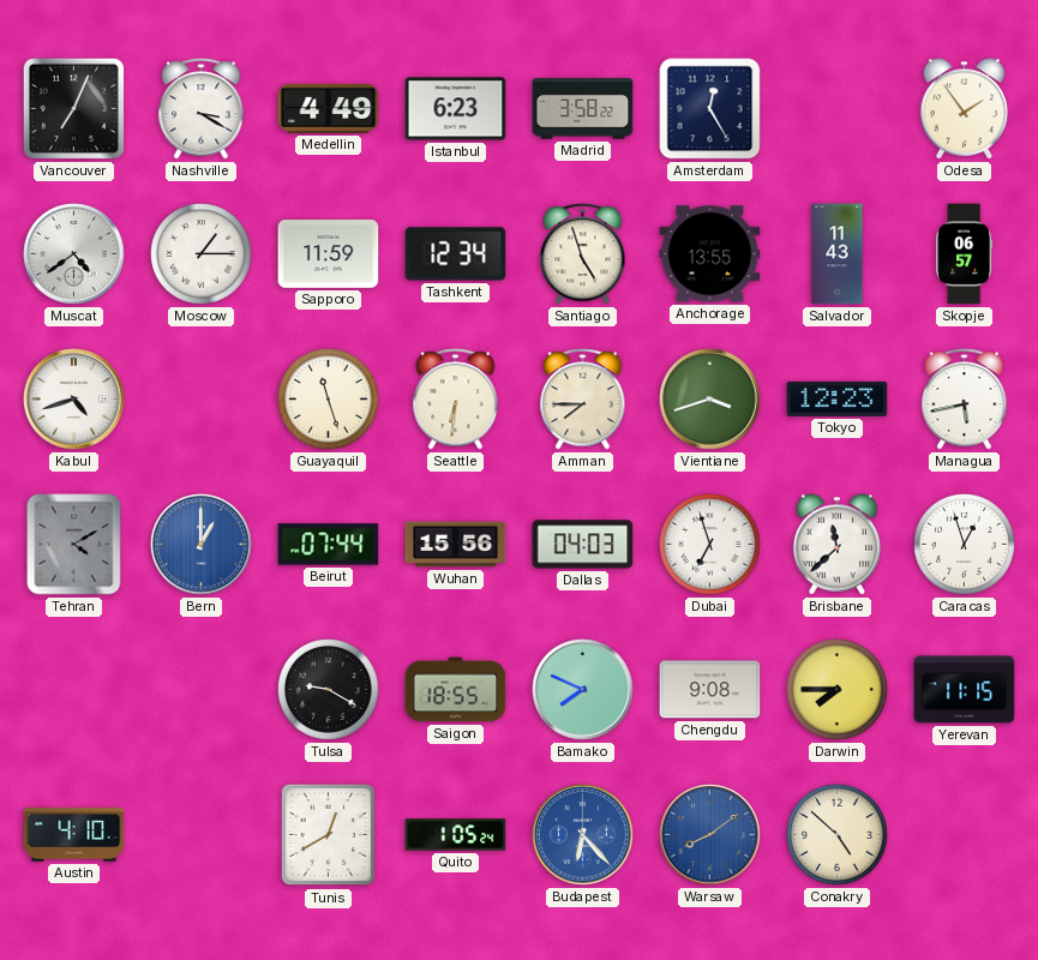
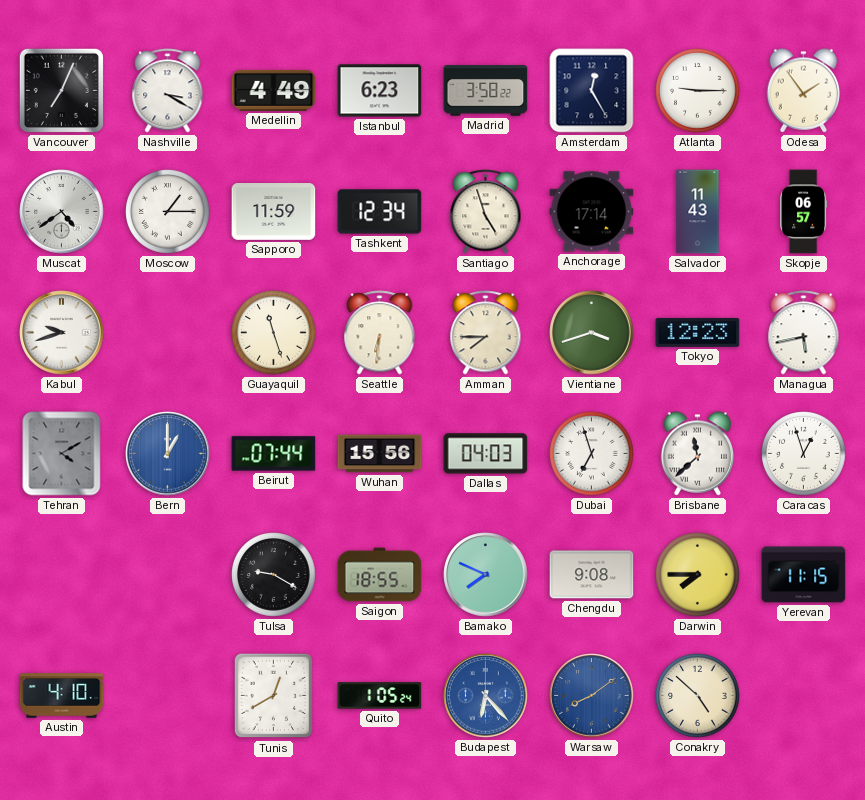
Atlanta: none -> 9:15
Anchorage: 13:55 -> 17:14
Kabul: 4:42 -> 9:42
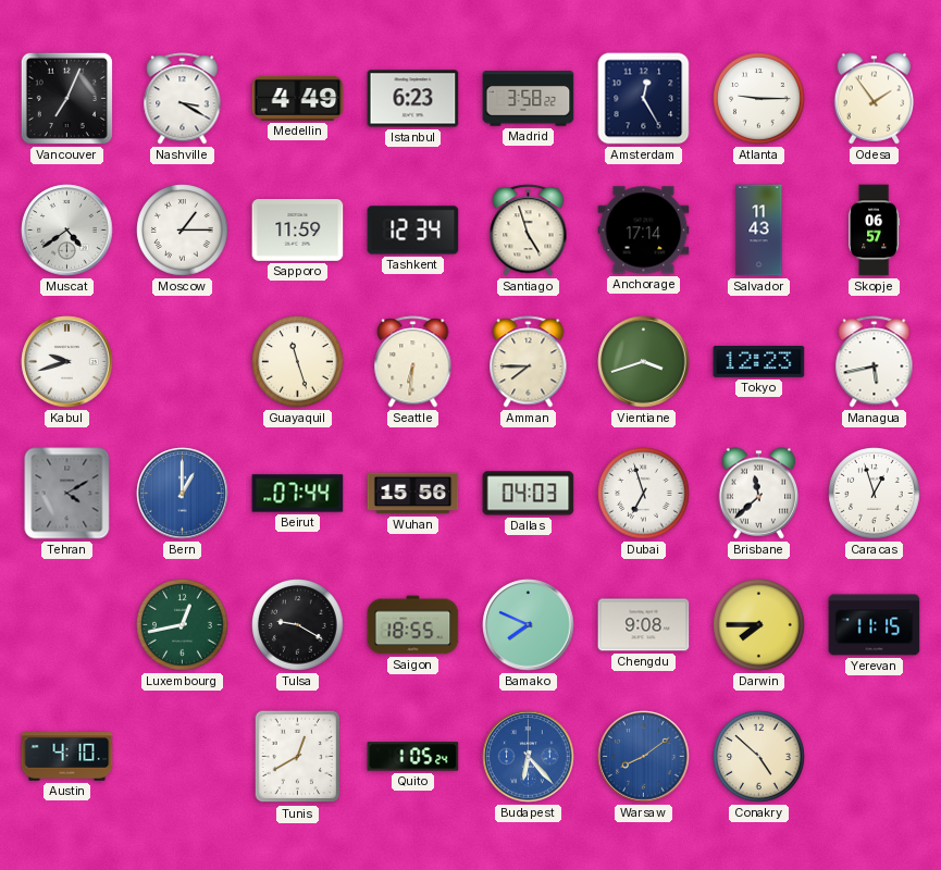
Luxembourg: none -> 12:43
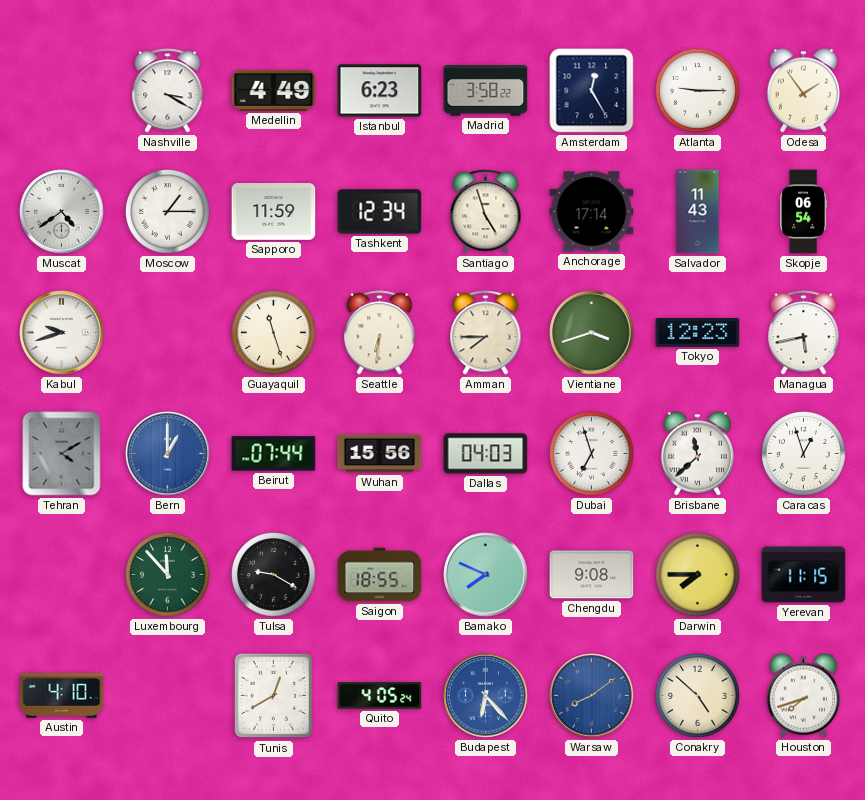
Vancouver: 7:04 -> none
Skopje: 06:57 -> 06:54
Luxembourg: 12:43 -> 11:53
Quito: 1:05 -> 4:05
Houston: none -> 7:42
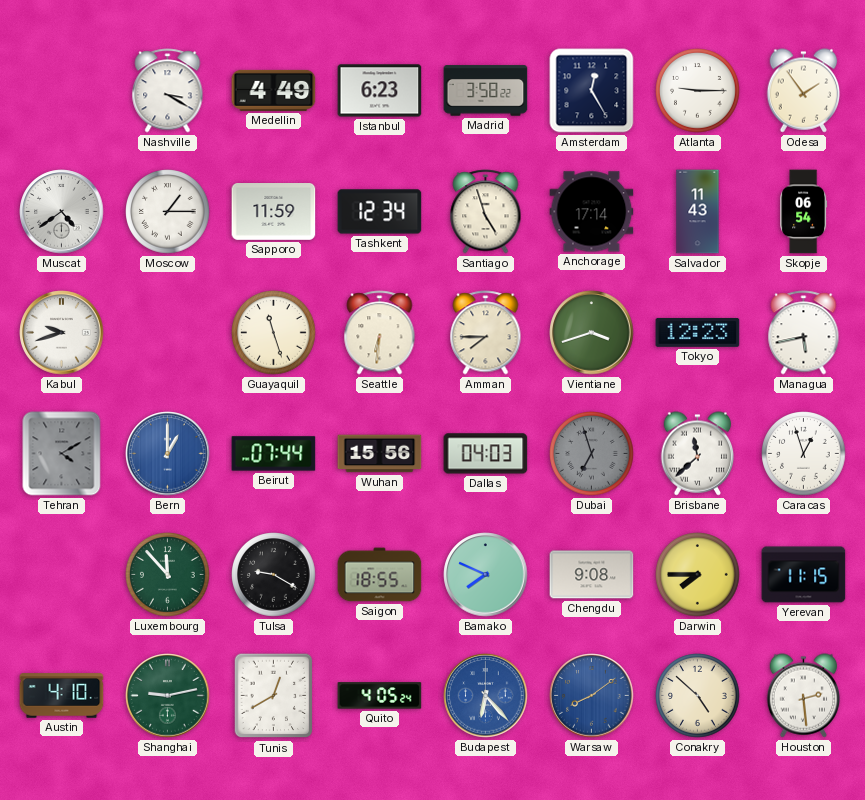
Dubai dial: white -> grey
Shanghai: none -> 9:13
Houston: 7:42 -> 2:29
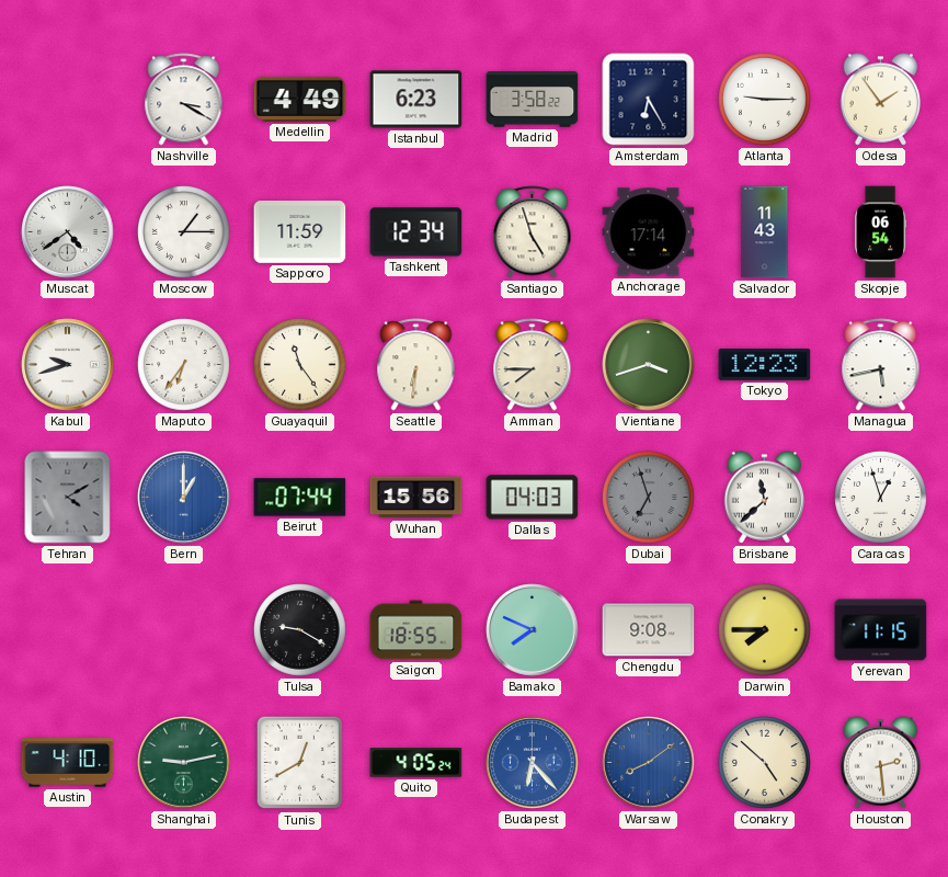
Amsterdam: 12:25 -> 6:25
Maputo: none -> 6:36
Guayaquil: 11:27 -> 11:24
Luxembourg: 11:53 -> none
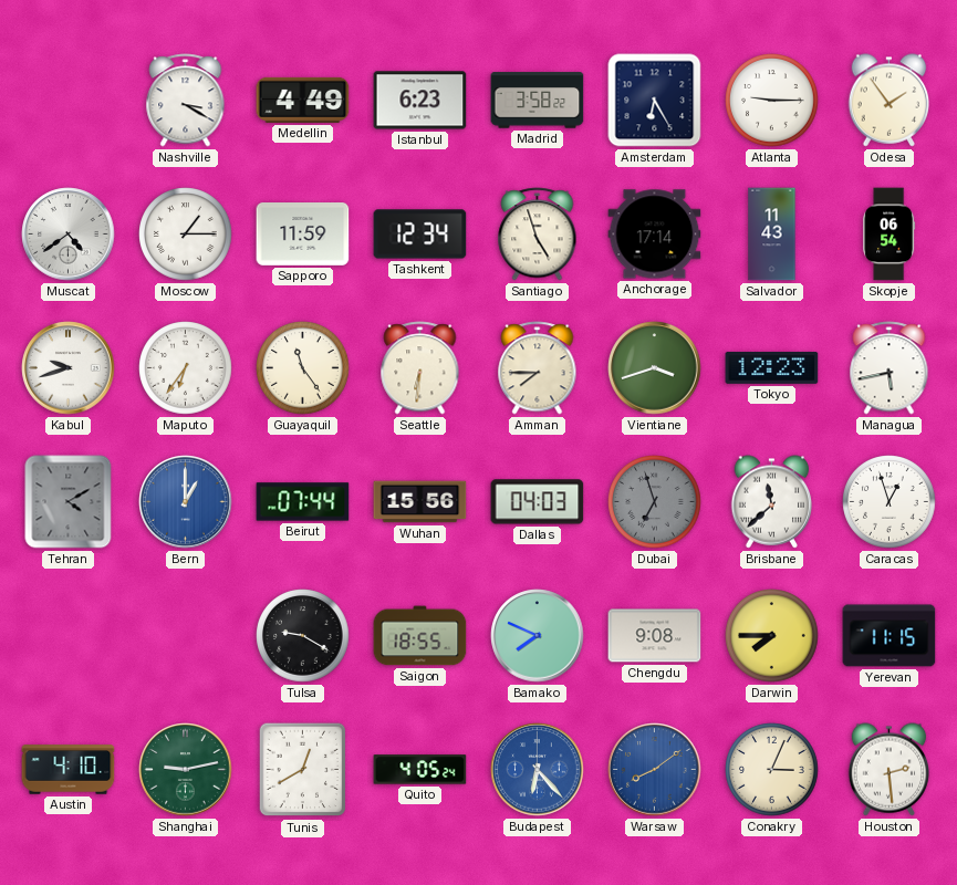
Conakry: 4:52 -> 3:04
